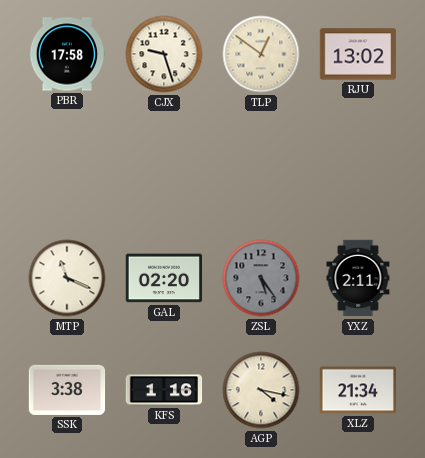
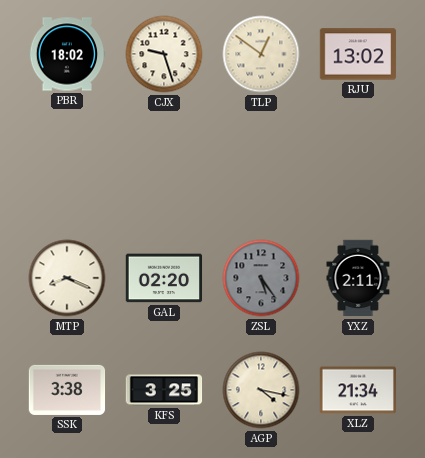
PBR: 17:58 -> 18:02
MTP: 11:19 -> 8:19
KFS: 1:16 -> 3:25
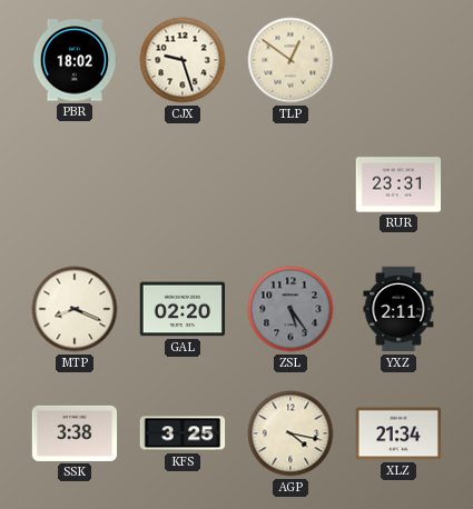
RJU: 13:02 -> none
RUR: none -> 23:31
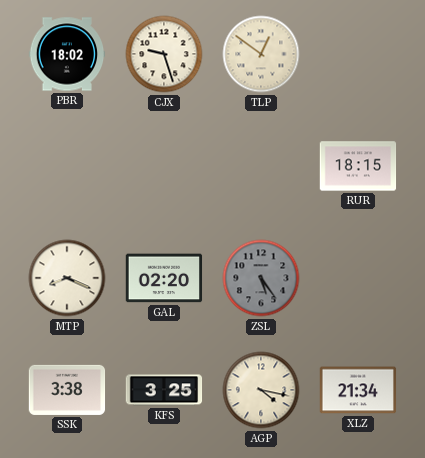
RUR: 23:31 -> 18:15
YXZ: 2:11 -> none
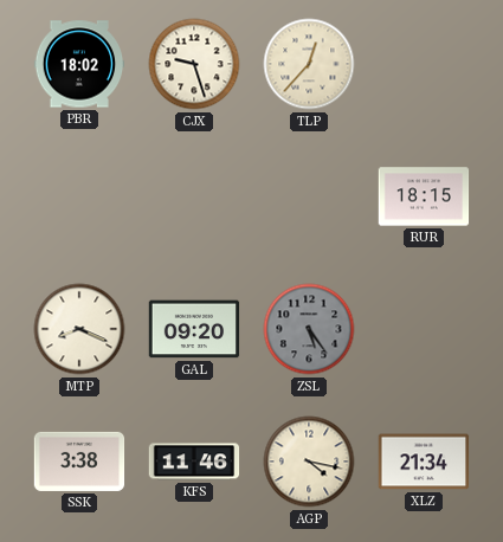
TLP: 12:51 -> 12:37
GAL: 02:20 -> 09:20
KFS: 3:25 -> 11:46
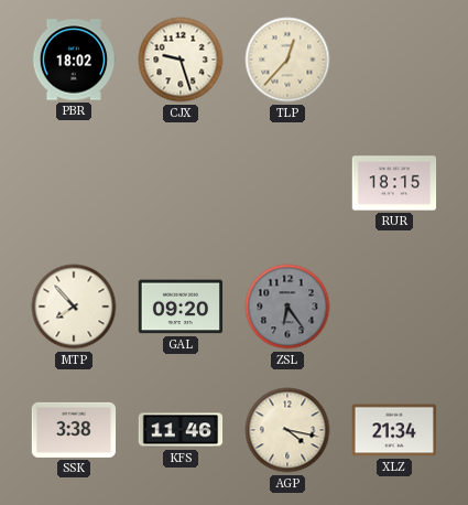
MTP: 8:19 -> 7:53
ZSL: 5:24 -> 6:24
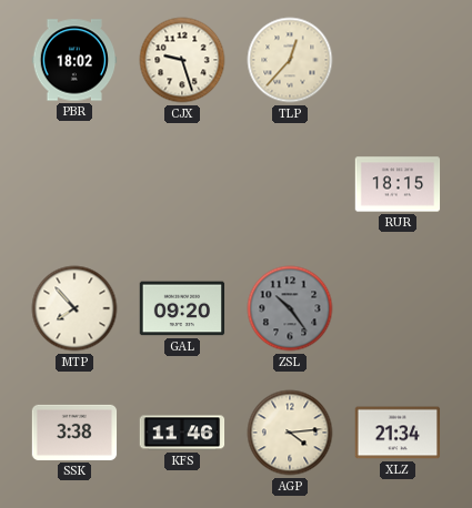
ZSL: 6:24 -> 10:24
AGP: 4:17 -> 4:14
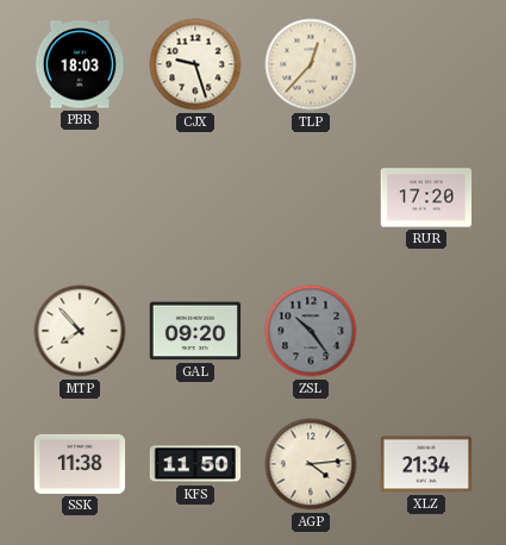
PBR: 18:02 -> 18:03
RUR: 18:15 -> 17:20
SSK: 3:38 -> 11:38
KFS: 11:46 -> 11:50
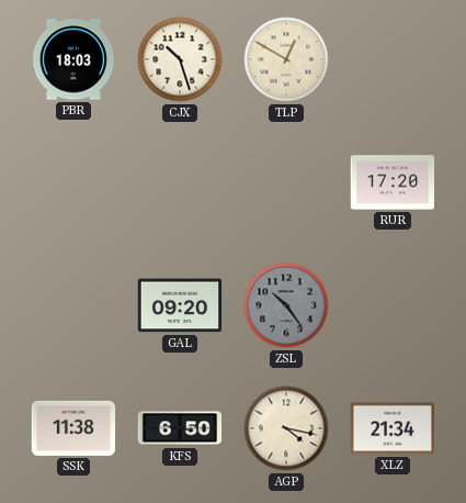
CJX: 9:27 -> 10:27
TLP: 12:37 -> 12:50
MTP: 7:53 -> none
KFS: 11:50 -> 6:50
AGP: 4:14 -> 4:17
